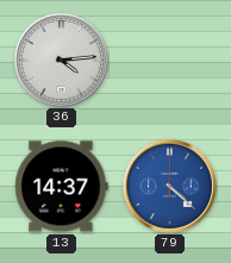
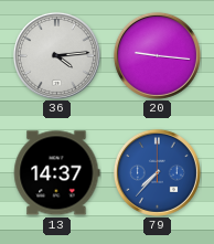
20: none -> 9:16
79: 4:22 -> 7:37
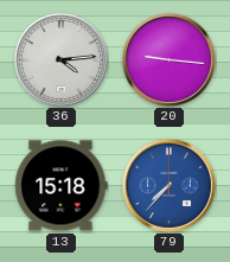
13: 14:37 -> 15:18
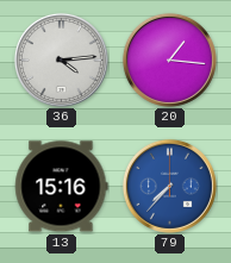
20: 9:16 -> 1:16
13: 15:18 -> 15:16
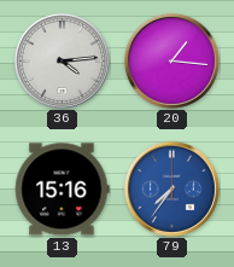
79: 7:37 -> 7:36
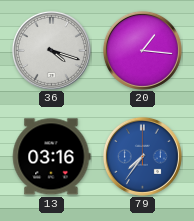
36: 4:14 -> 4:18
13: 15:16 -> 03:16
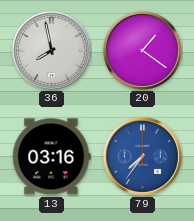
36: 4:18 -> 7:58
20: 1:16 -> 1:21
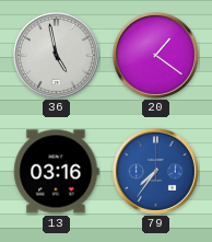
36: 7:58 -> 4:58
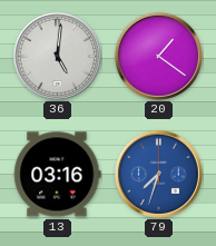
36: 4:58 -> 5:01
79: 7:36 -> 7:33
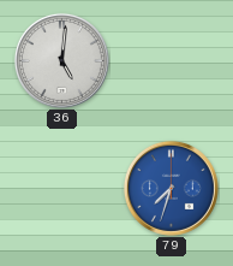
20: 1:21 -> none
13: 03:16 -> none
